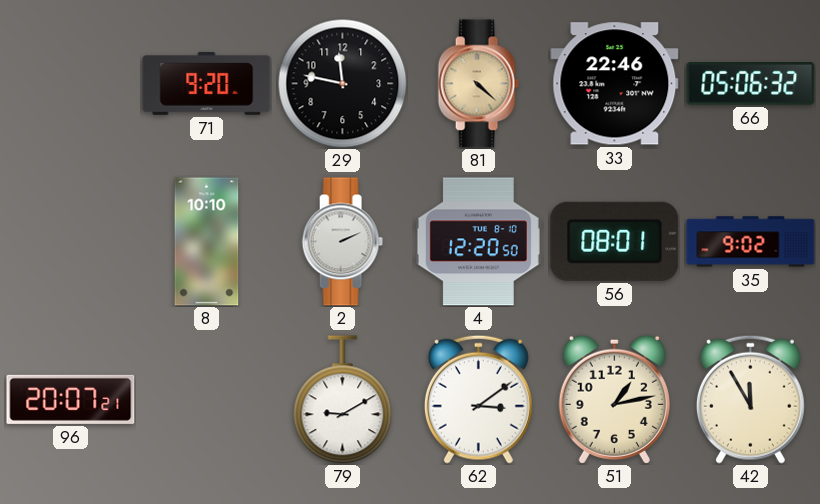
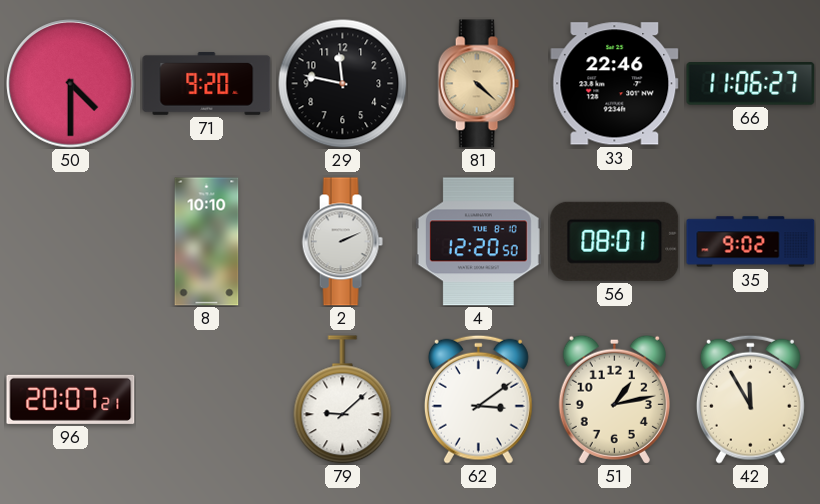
50: none -> 4:30
66: 05:06 -> 11:06
79: 9:10 -> 9:08
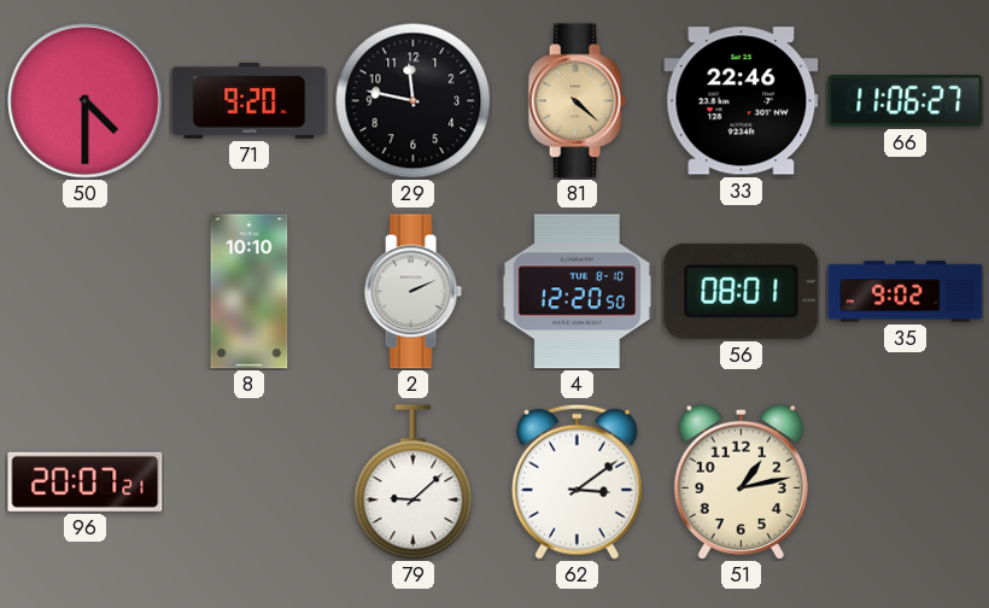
42: 11:55 -> none
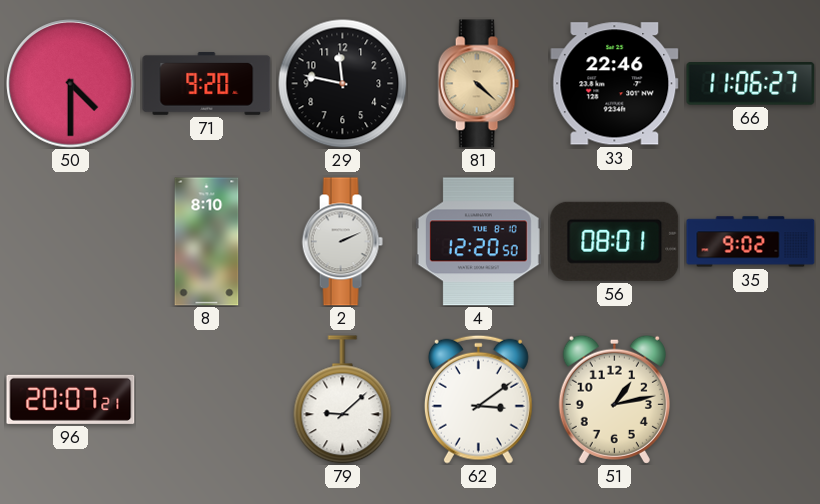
8: 10:10 -> 8:10
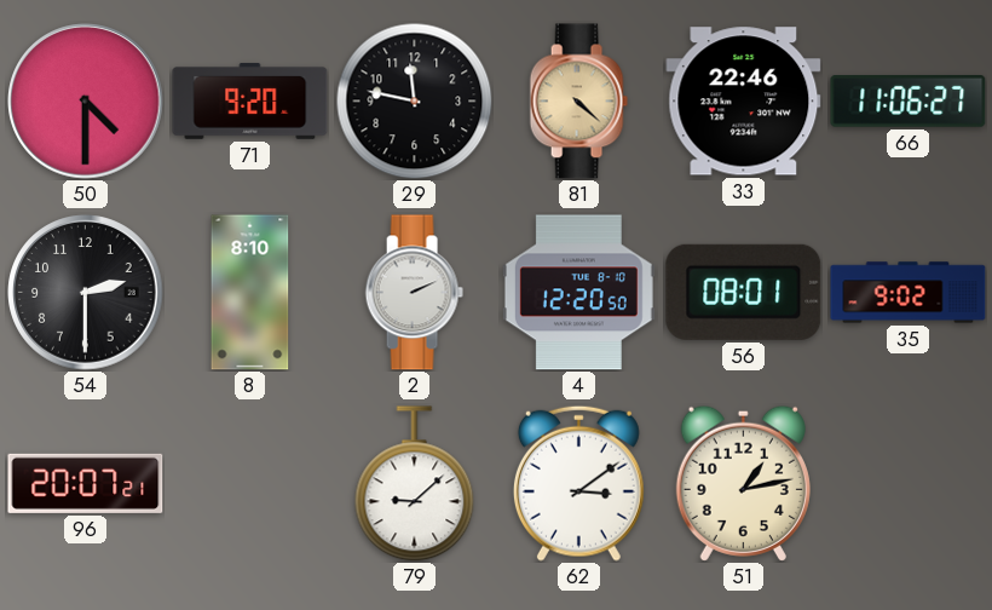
54: none -> 2:30
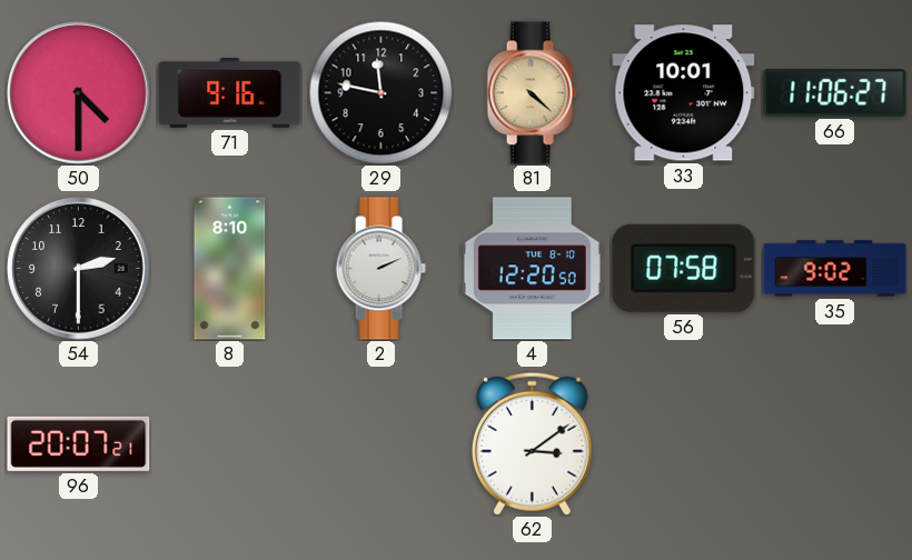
71: 9:20 -> 9:16
33: 22:46 -> 10:01
56: 08:01 -> 07:58
79: 9:08 -> none
51: 1:13 -> none
